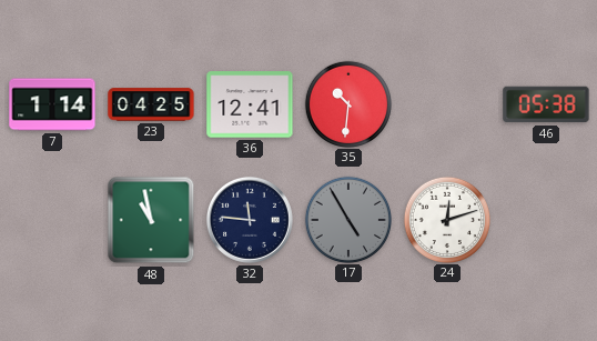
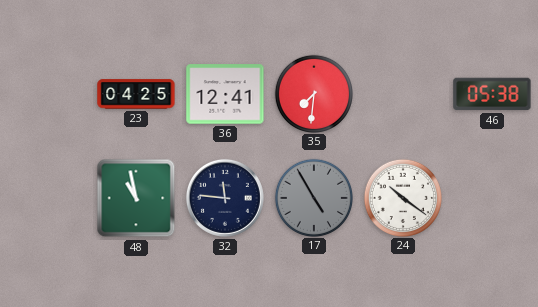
7: 1:14 -> none
35: 10:31 -> 7:31
24: 12:12 -> 10:21
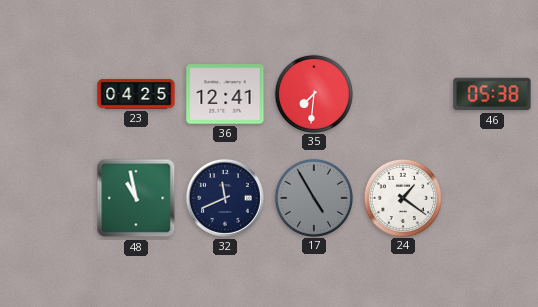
32: 11:46 -> 11:41
24: 10:21 -> 1:21
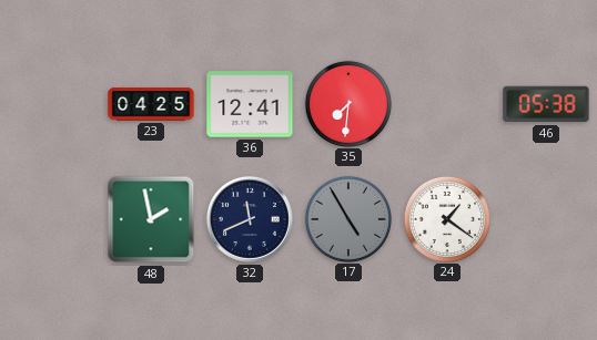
48: 10:58 -> 1:58
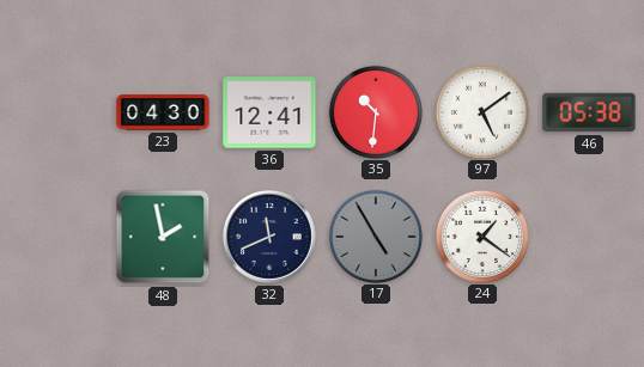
23: 04:25 -> 04:30
35: 7:31 -> 10:31
97: none -> 5:09
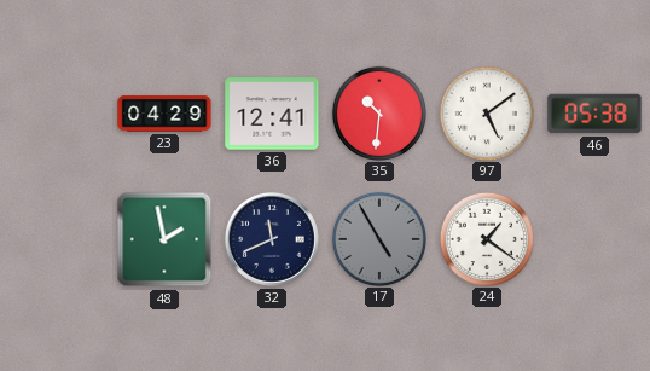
23: 04:30 -> 04:29
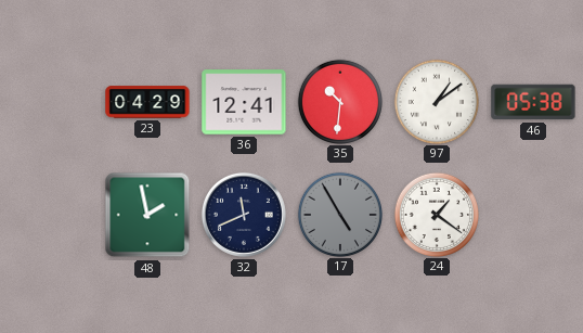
97: 5:09 -> 1:09
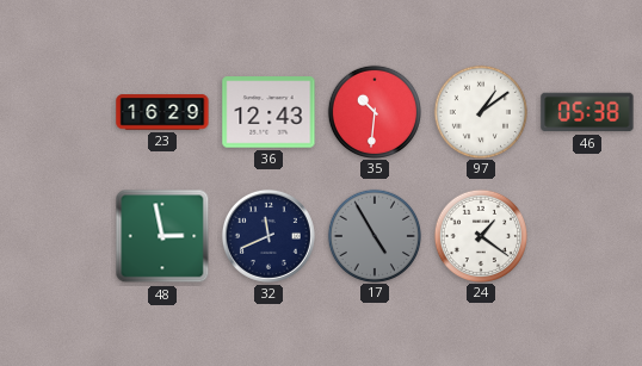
23: 04:29 -> 16:29
36: 12:41 -> 12:43
48: 1:58 -> 2:58
